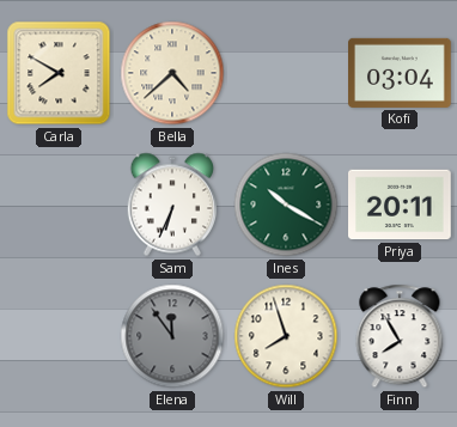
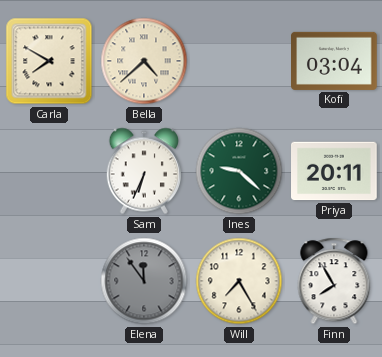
Ines: 10:20 -> 9:22
Will: 7:57 -> 7:25
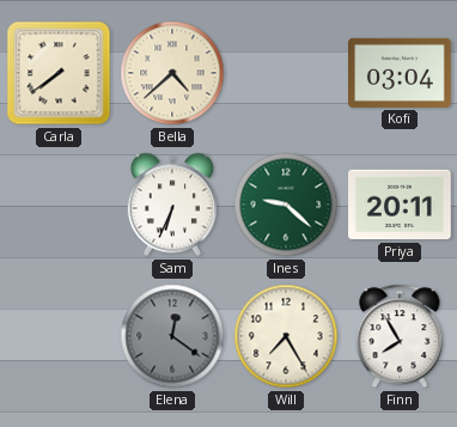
Carla: 7:50 -> 7:39
Elena: 11:54 -> 12:21
